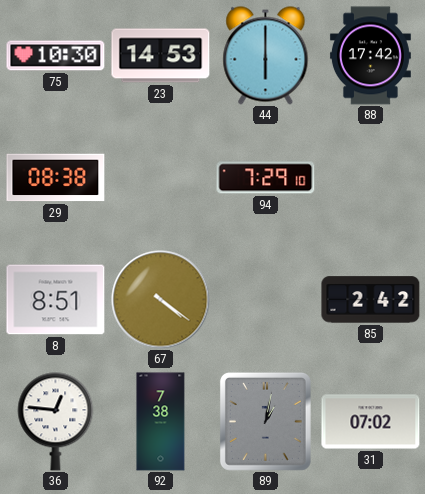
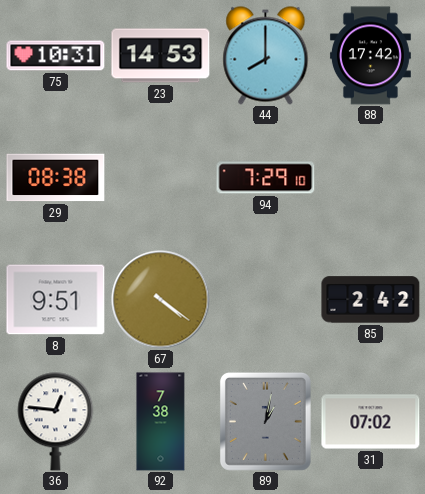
75: 10:30 -> 10:31
44: 6:00 -> 8:00
8: 8:51 -> 9:51
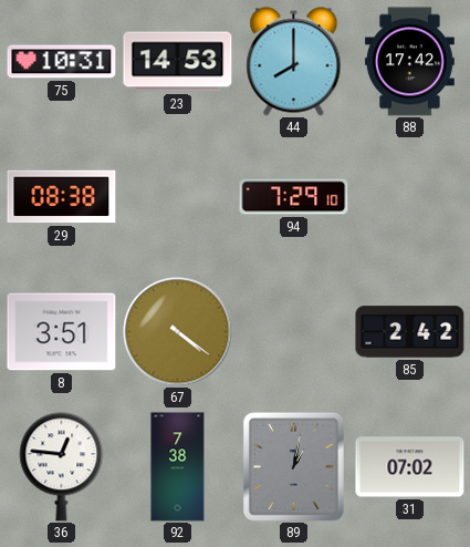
8: 9:51 -> 3:51
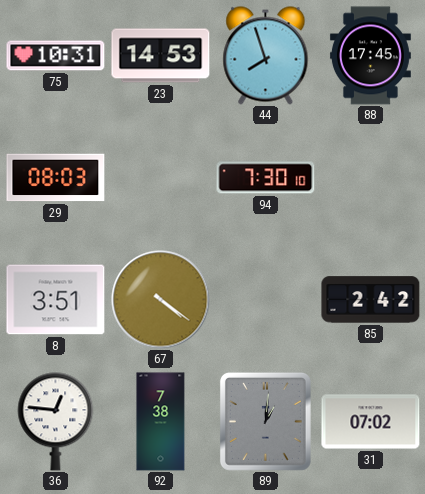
44: 8:00 -> 7:57
88: 17:42 -> 17:45
29: 08:38 -> 08:03
94: 7:29 -> 7:30
89: 1:02 -> 1:01
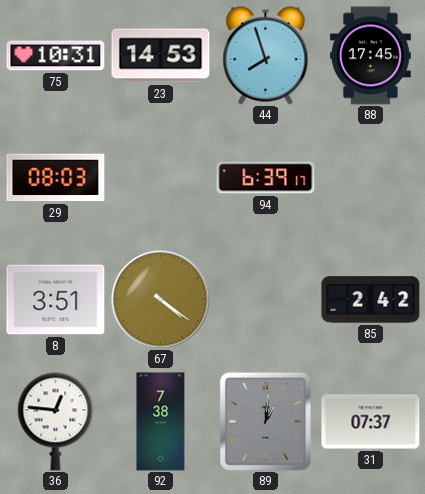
94: 7:30 -> 6:39
31: 07:02 -> 07:37
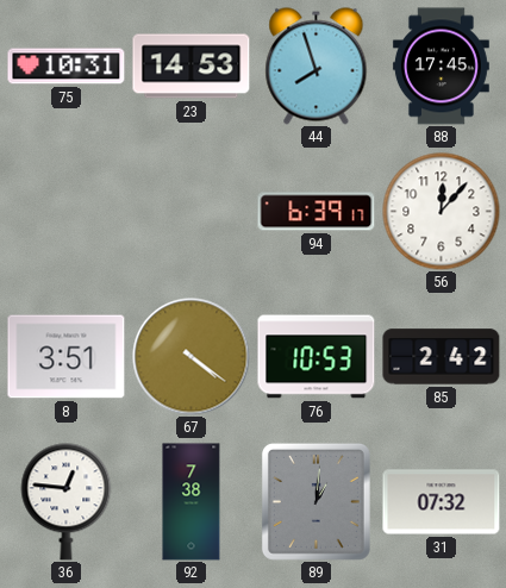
29: 08:03 -> none
56: none -> 12:07
76: none -> 10:53
31: 07:37 -> 07:32
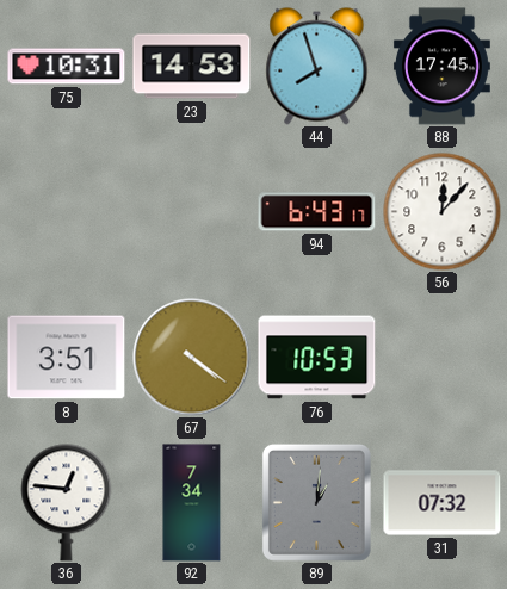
94: 6:39 -> 6:43
85: 2:42 -> none
92: 7:38 -> 7:34
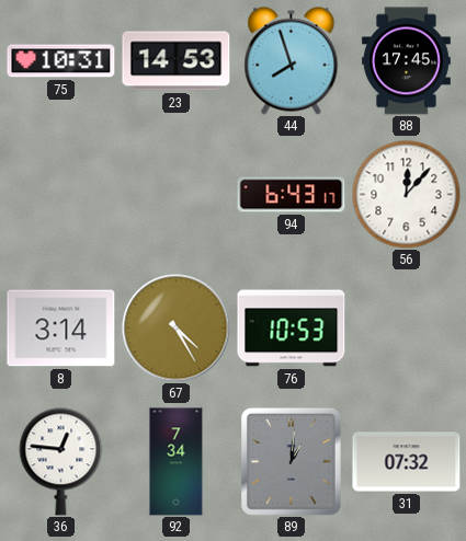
8: 3:51 -> 3:14
67: 4:21 -> 4:25
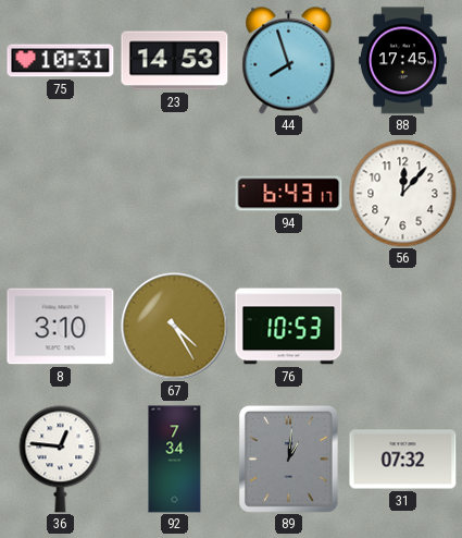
8: 3:14 -> 3:10
